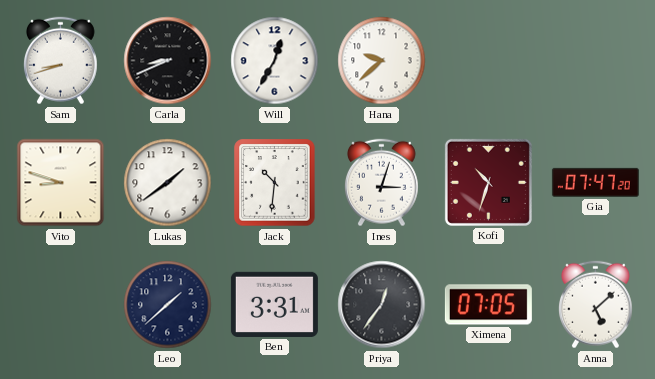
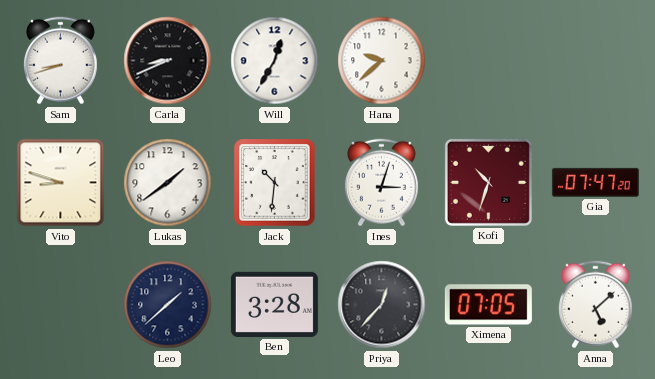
Ben: 3:31 -> 3:28
Priya: 12:36 -> 12:37
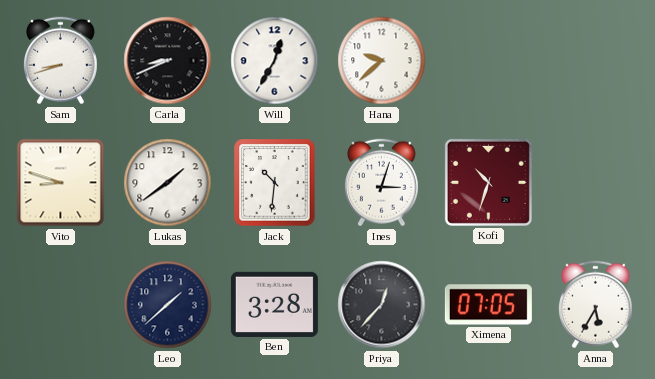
Gia: 07:47 -> none
Anna: 5:08 -> 5:35
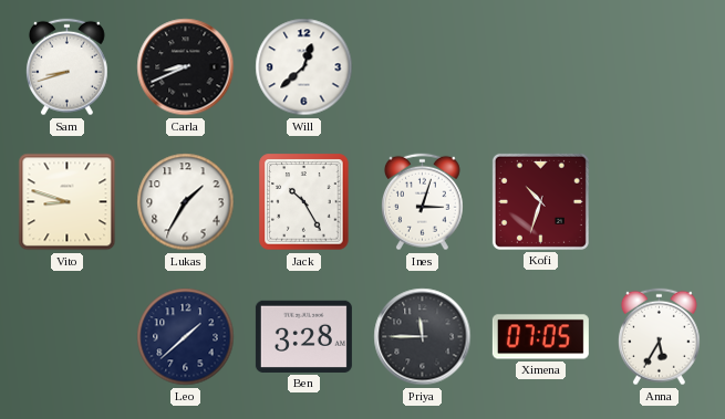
Will: 12:35 -> 12:38
Hana: 9:38 -> none
Lukas: 1:39 -> 1:35
Jack: 10:31 -> 10:25
Priya: 12:37 -> 11:45
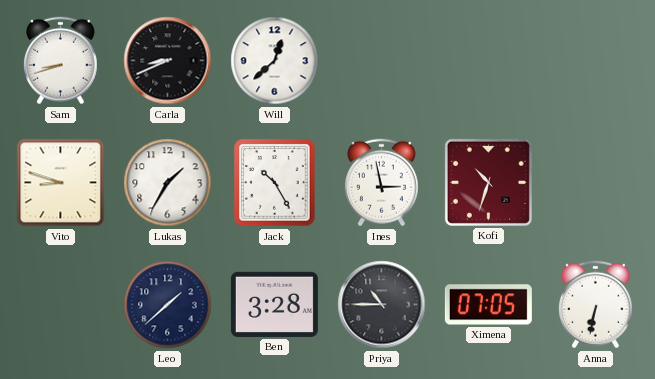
Ines: 3:03 -> 2:58
Priya: 11:45 -> 10:45
Anna: 5:35 -> 6:32
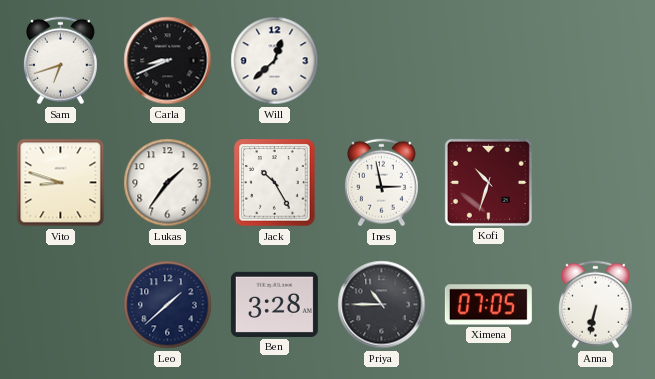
Sam: 8:42 -> 6:42
Lukas: 1:35 -> 1:36
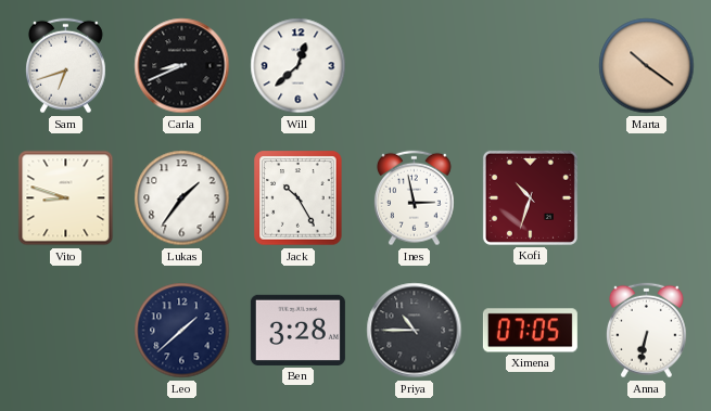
Marta: none -> 10:21
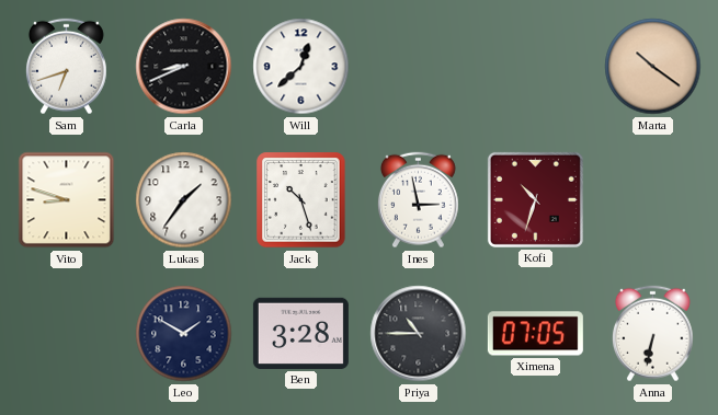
Jack: 10:25 -> 10:27
Leo: 1:38 -> 1:50
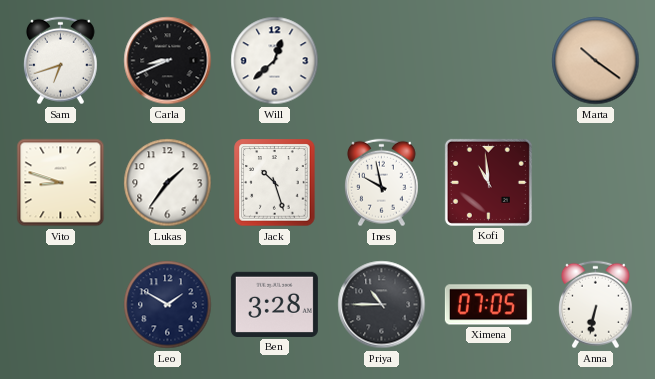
Ines: 2:58 -> 9:58
Kofi: 10:33 -> 10:59
